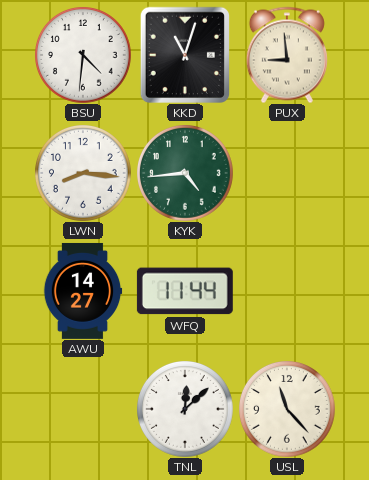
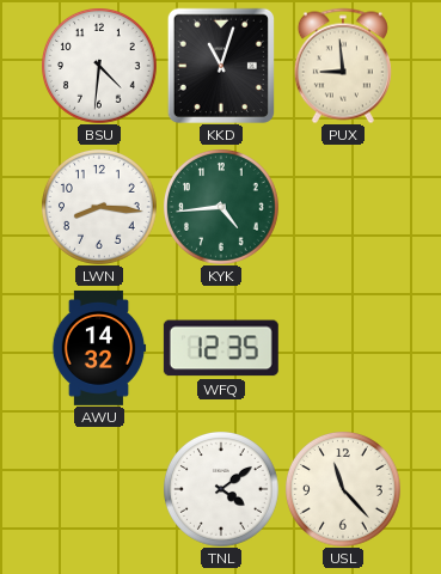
AWU: 14:27 -> 14:32
WFQ: 11:44 -> 12:35
TNL: 12:08 -> 4:09
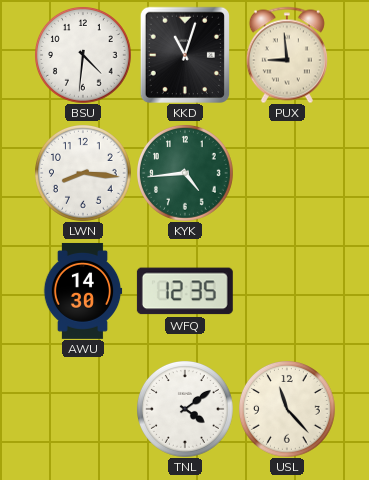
AWU: 14:32 -> 14:30
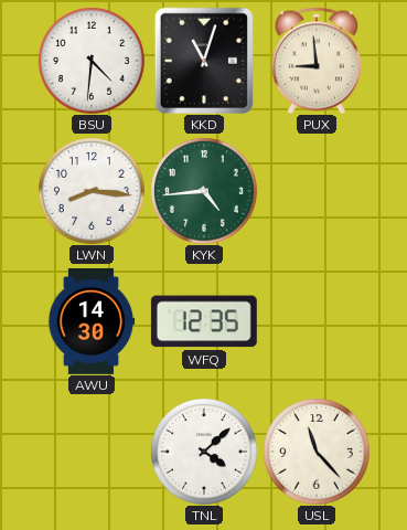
TNL: 4:09 -> 4:08
